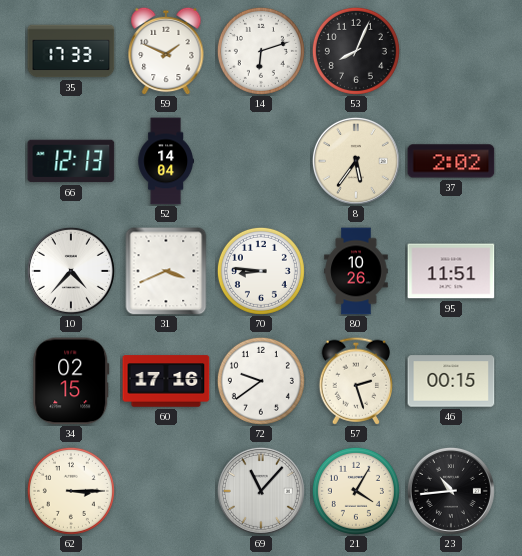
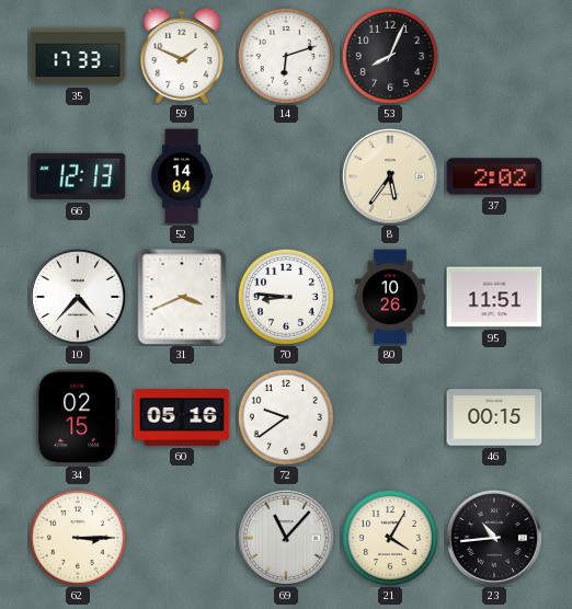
60: 17:16 -> 05:16
57: 2:27 -> none
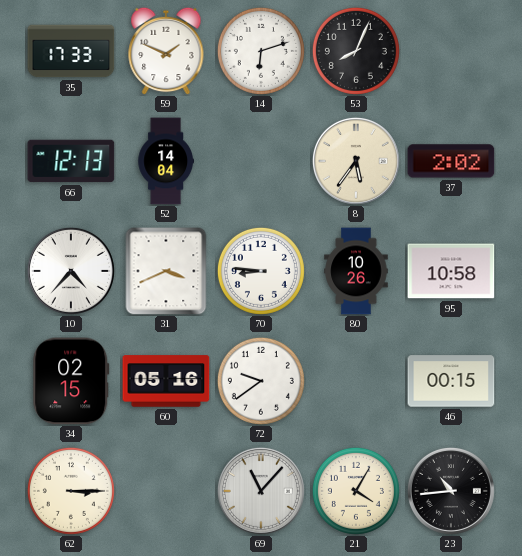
95: 11:51 -> 10:58
